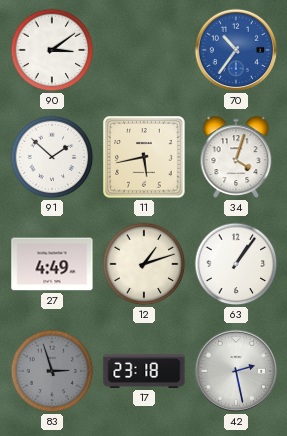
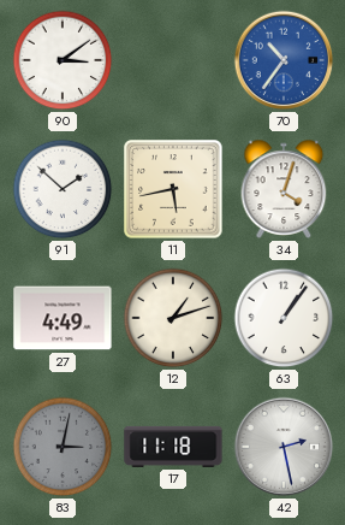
83: 2:57 -> 3:02
17: 23:18 -> 11:18
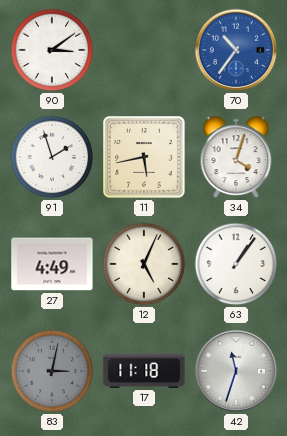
91: 1:52 -> 1:57
12: 1:12 -> 5:04
42: 2:28 -> 11:33
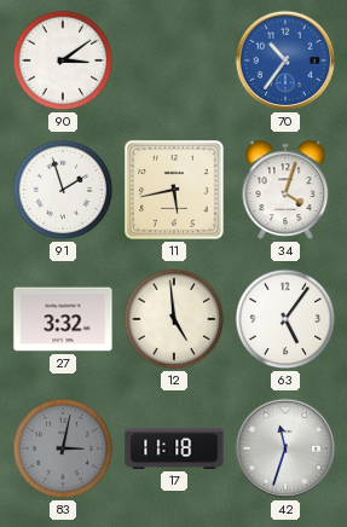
27: 4:49 -> 3:32
12: 5:04 -> 4:59
63: 1:06 -> 5:06
